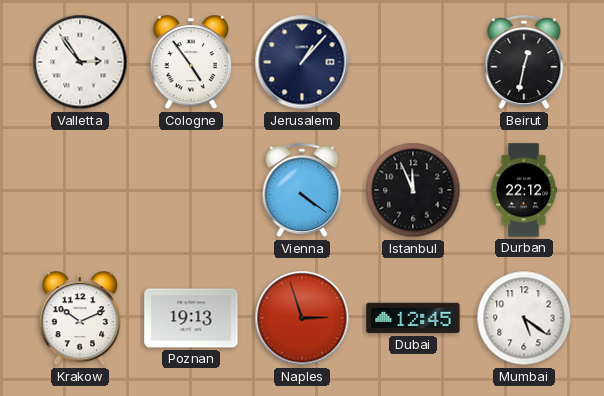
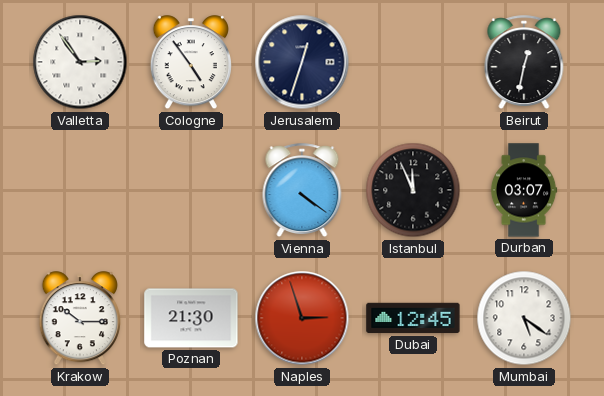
Jerusalem: 1:07 -> 12:33
Durban: 22:12 -> 03:07
Krakow: 10:11 -> 10:15
Poznan: 19:13 -> 21:30
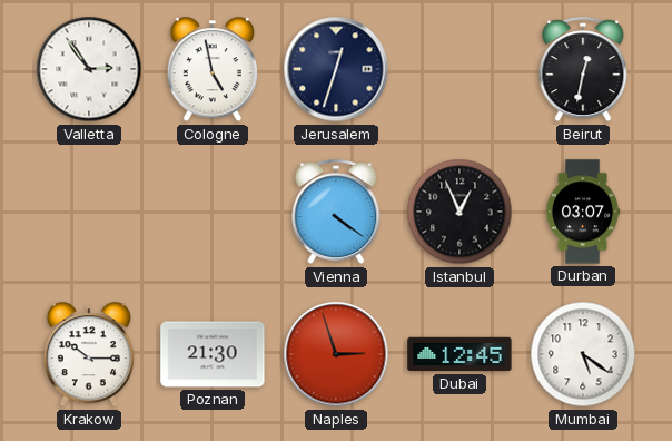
Cologne: 4:54 -> 4:58
Istanbul: 11:56 -> 12:56
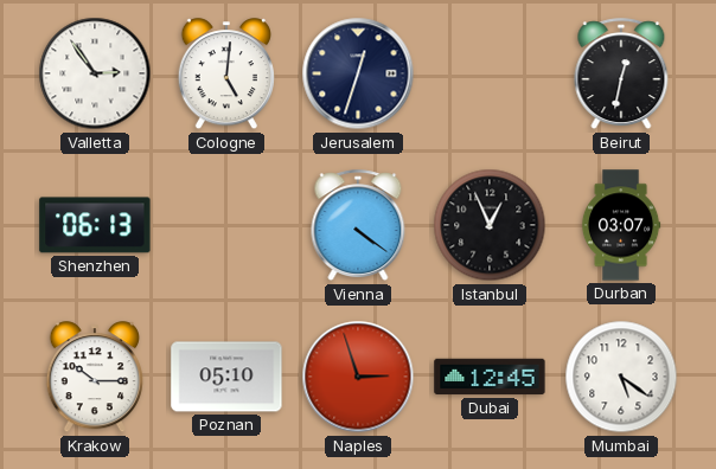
Cologne: 4:58 -> 5:01
Shenzhen: none -> 06:13
Poznan: 21:30 -> 05:10
